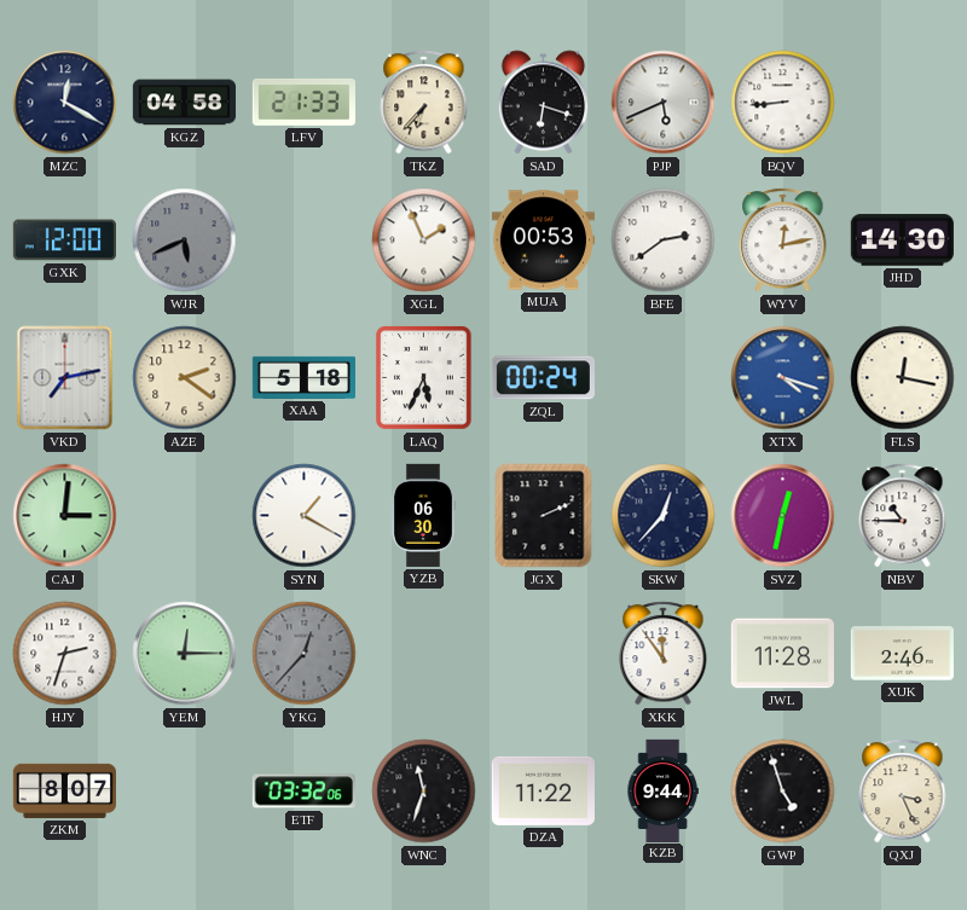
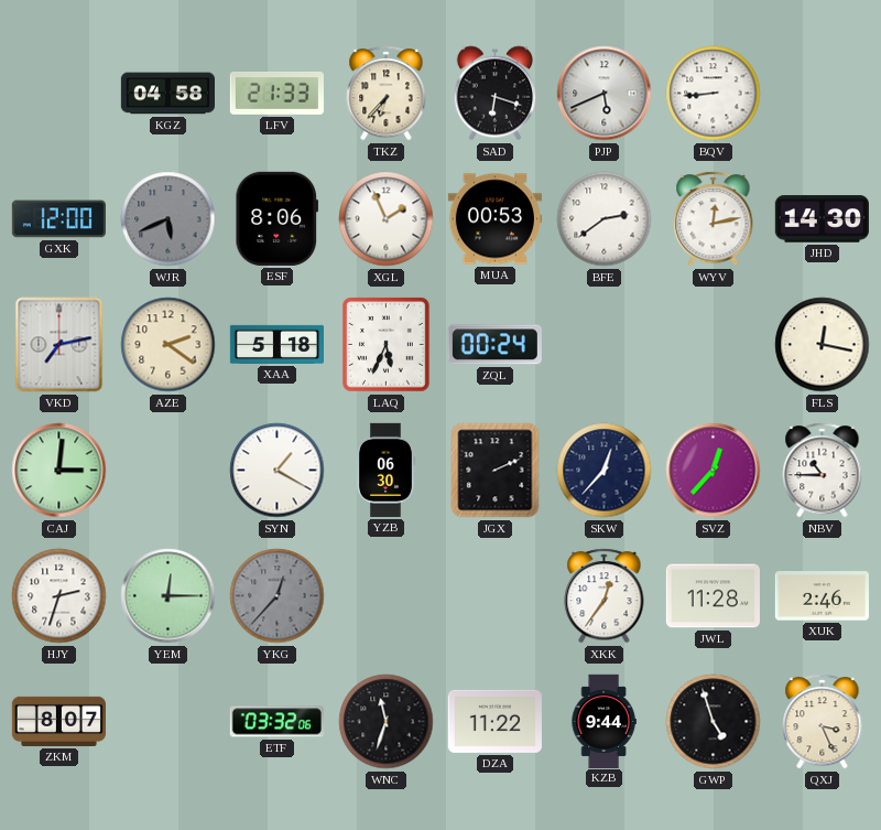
MZC: 12:20 -> none
ESF: none -> 8:06
XTX: 4:18 -> none
SVZ: 12:32 -> 12:37
XKK: 11:54 -> 12:36
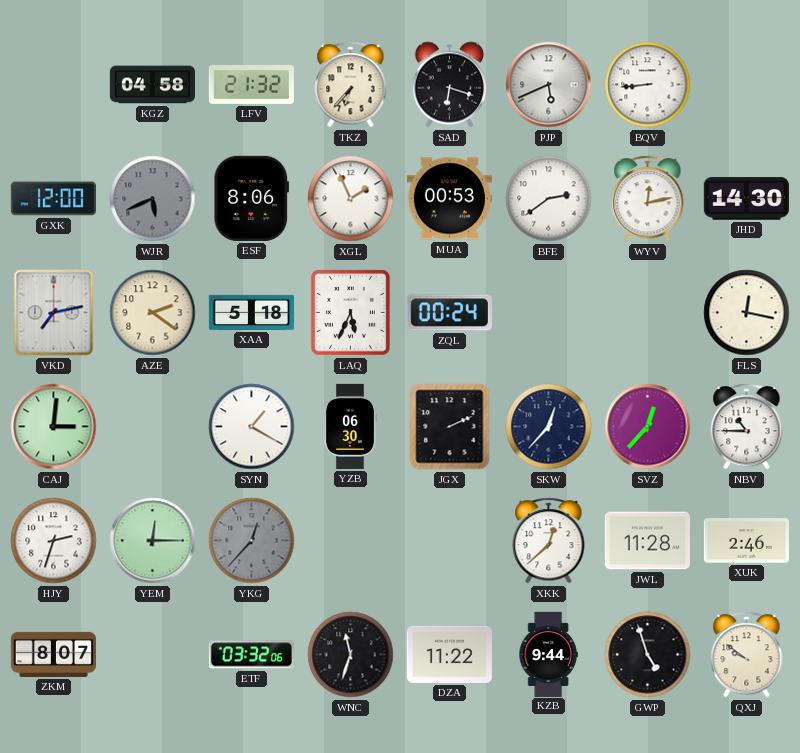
LFV: 21:33 -> 21:32
XKK: 12:36 -> 12:38
QXJ: 3:26 -> 9:51
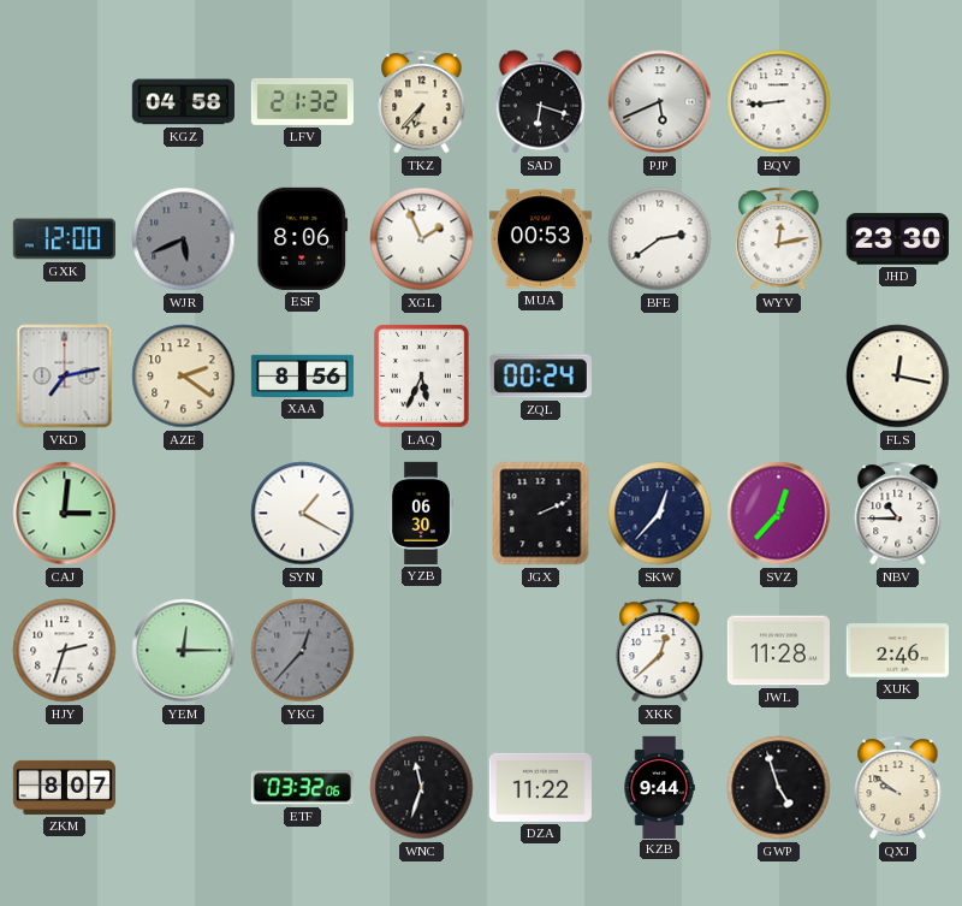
JHD: 14:30 -> 23:30
XAA: 5:18 -> 8:56
